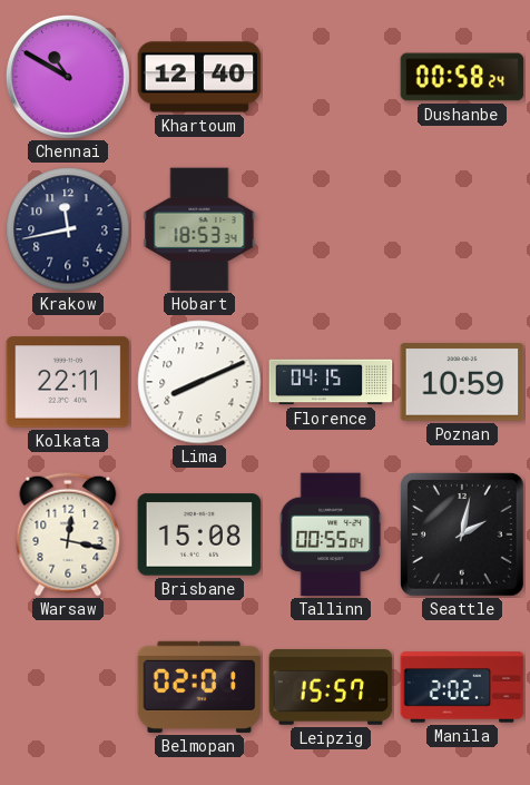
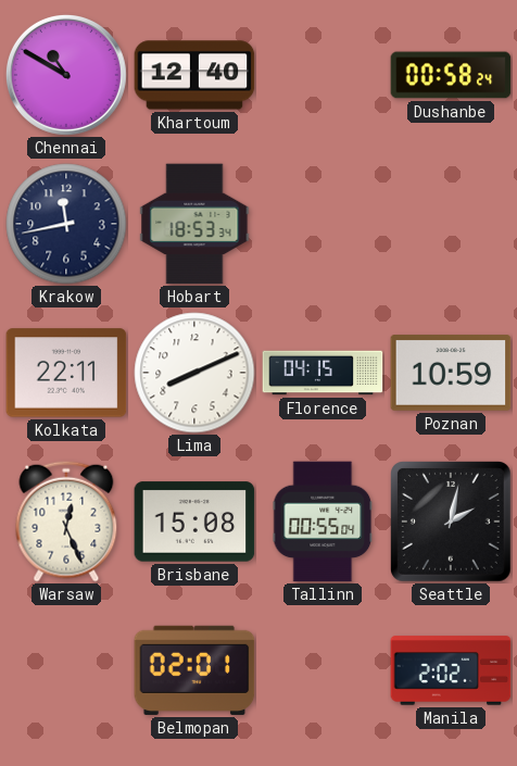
Warsaw: 12:17 -> 12:26
Leipzig: 15:57 -> none
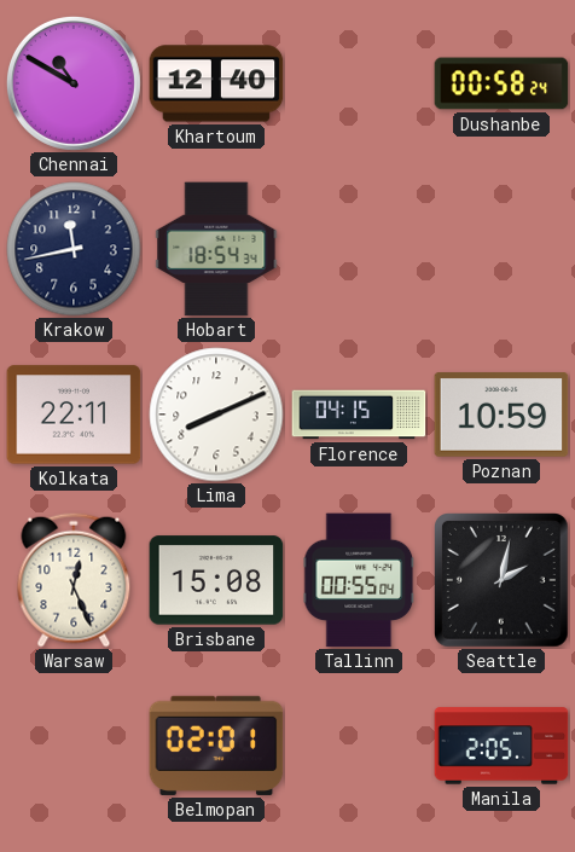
Hobart: 18:53 -> 18:54
Manila: 2:02 -> 2:05
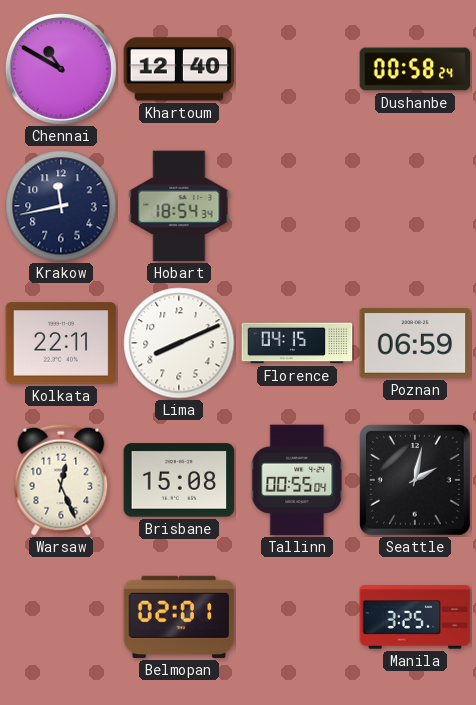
Poznan: 10:59 -> 06:59
Manila: 2:05 -> 3:25
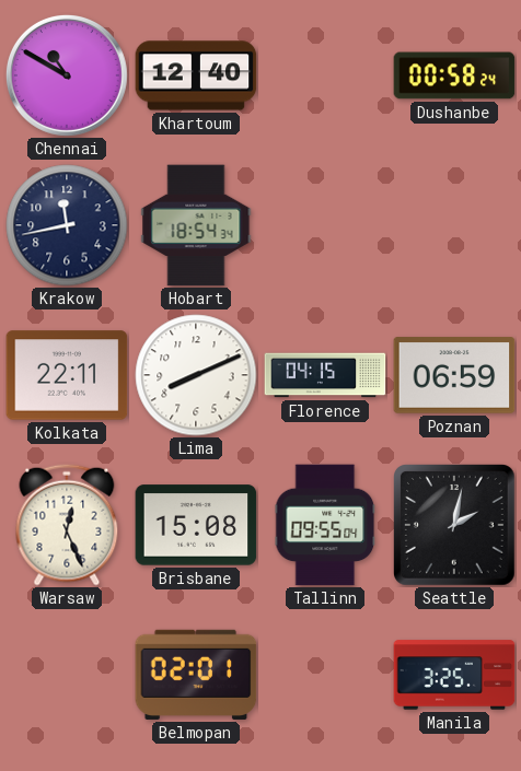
Tallinn: 00:55 -> 09:55
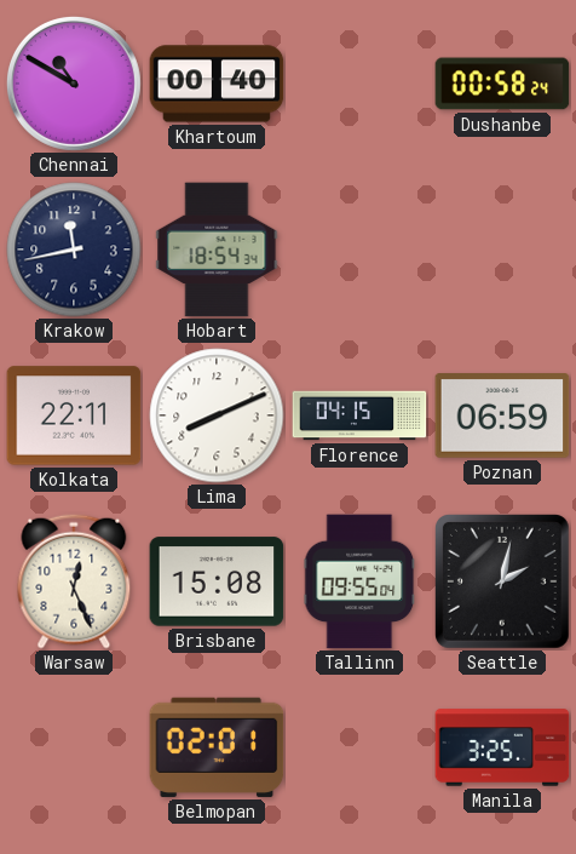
Khartoum: 12:40 -> 00:40
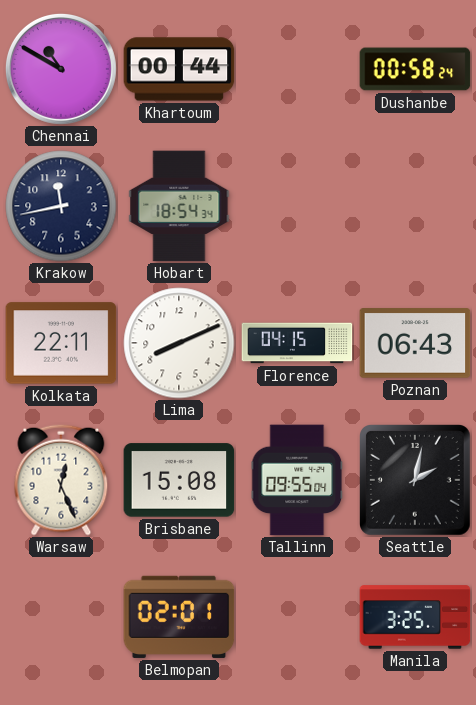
Khartoum: 00:40 -> 00:44
Poznan: 06:59 -> 06:43
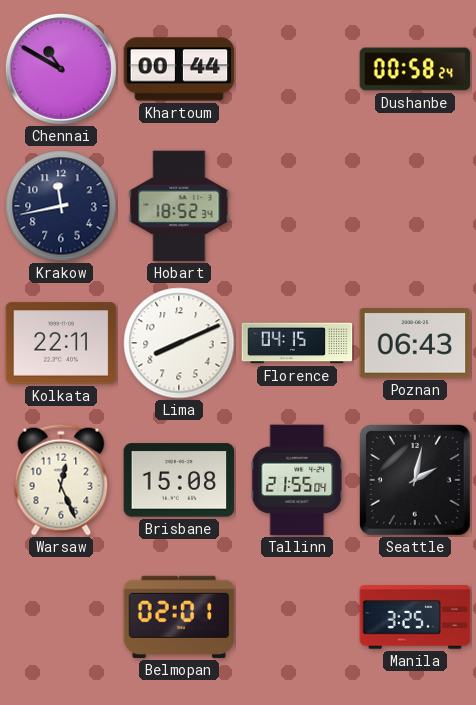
Hobart: 18:54 -> 18:52
Tallinn: 09:55 -> 21:55
